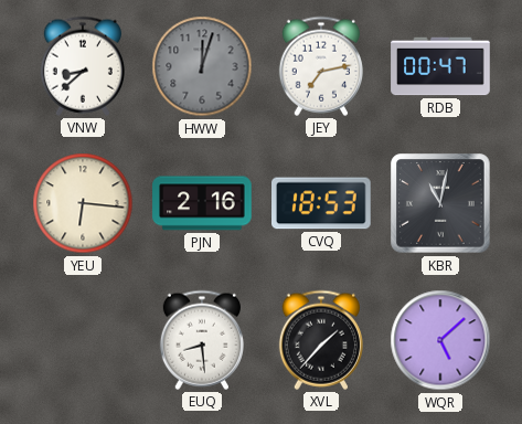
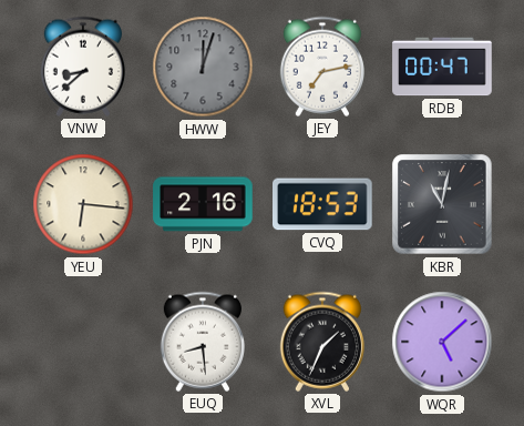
XVL: 1:37 -> 1:34
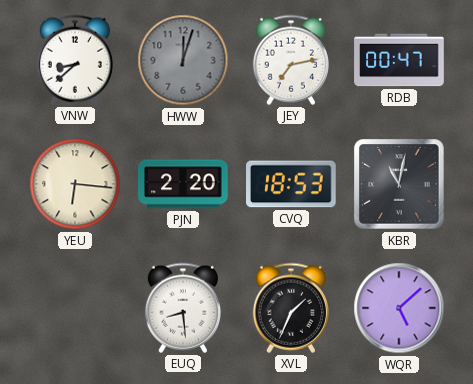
PJN: 2:16 -> 2:20
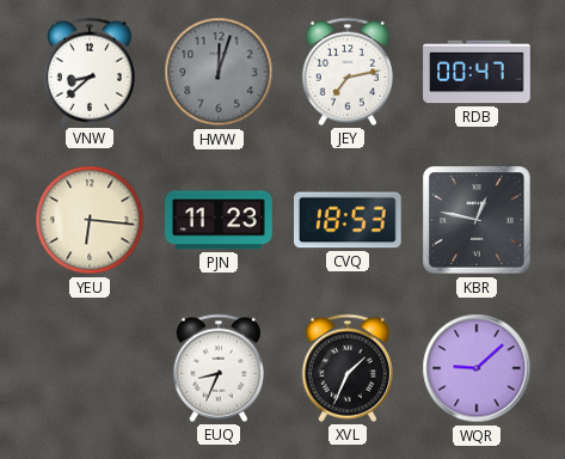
PJN: 2:20 -> 11:23
KBR: 11:02 -> 12:47
EUQ: 8:29 -> 8:34
WQR: 5:08 -> 9:08
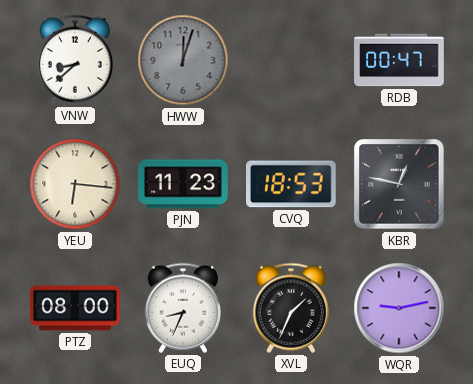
JEY: 7:13 -> none
PTZ: none -> 08:00
WQR: 9:08 -> 9:13
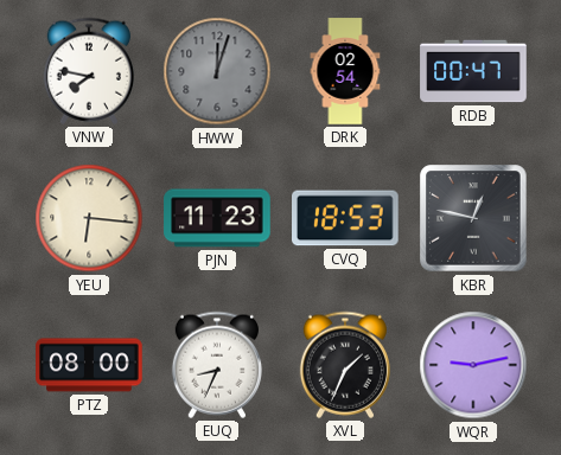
VNW: 8:38 -> 7:47
DRK: none -> 02:54
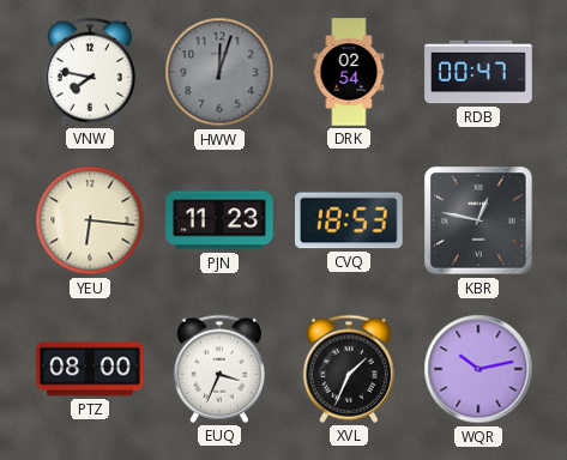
EUQ: 8:34 -> 3:34
WQR: 9:13 -> 10:13
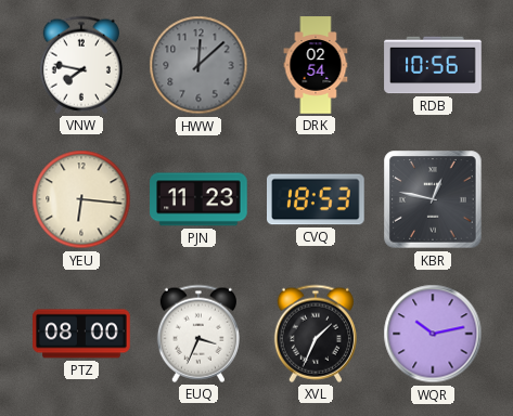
HWW: 12:03 -> 12:08
RDB: 00:47 -> 10:56
